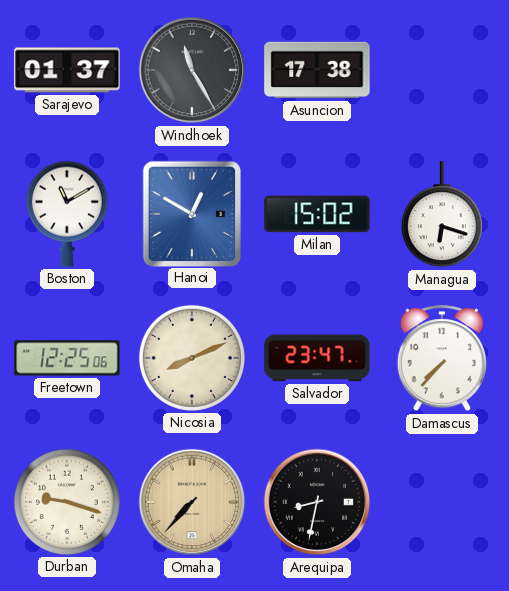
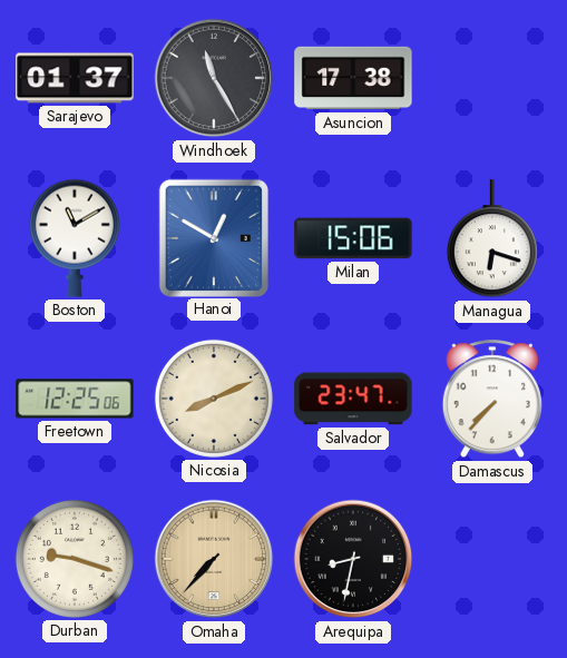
Milan: 15:02 -> 15:06
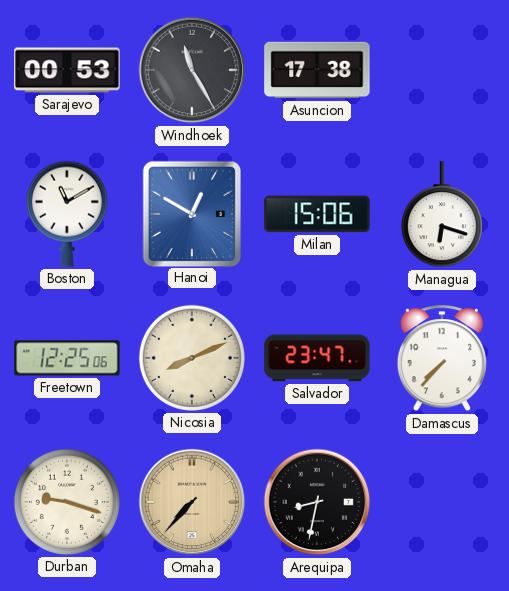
Sarajevo: 01:37 -> 00:53
